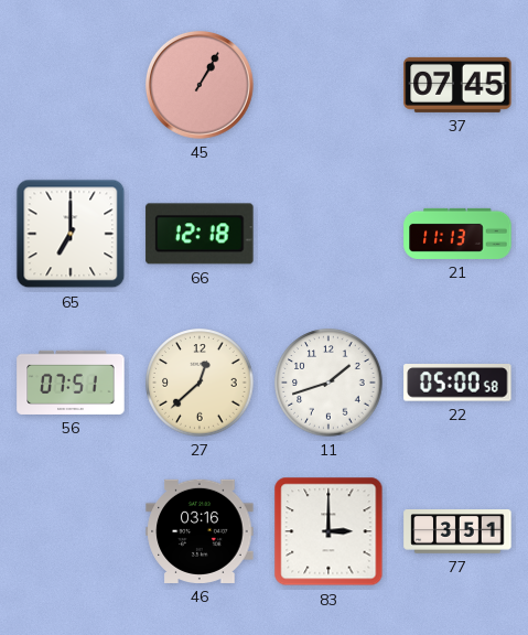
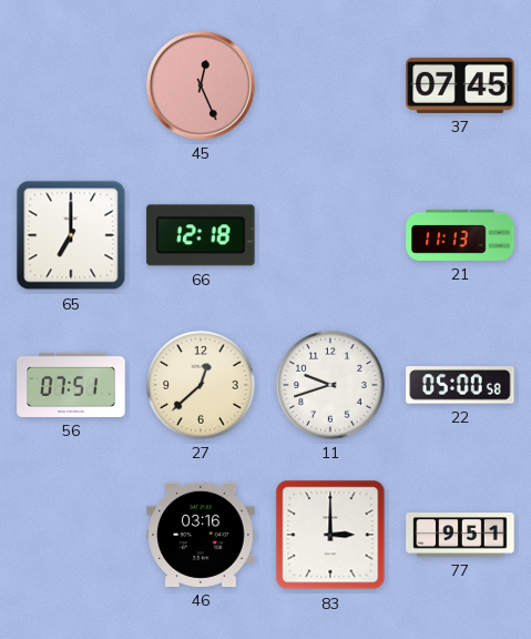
45: 1:05 -> 12:26
11: 1:42 -> 9:42
77: 3:51 -> 9:51
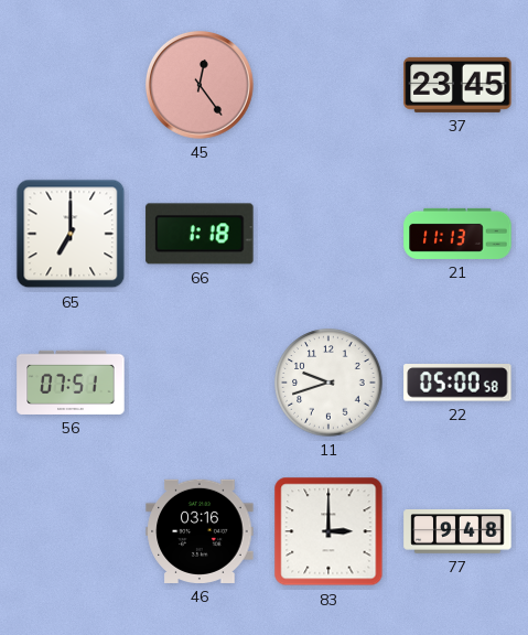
45: 12:26 -> 12:24
37: 07:45 -> 23:45
66: 12:18 -> 1:18
27: 12:38 -> none
77: 9:51 -> 9:48
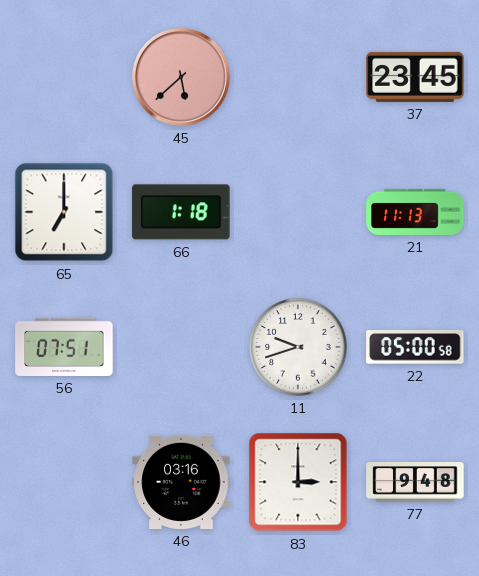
45: 12:24 -> 5:38
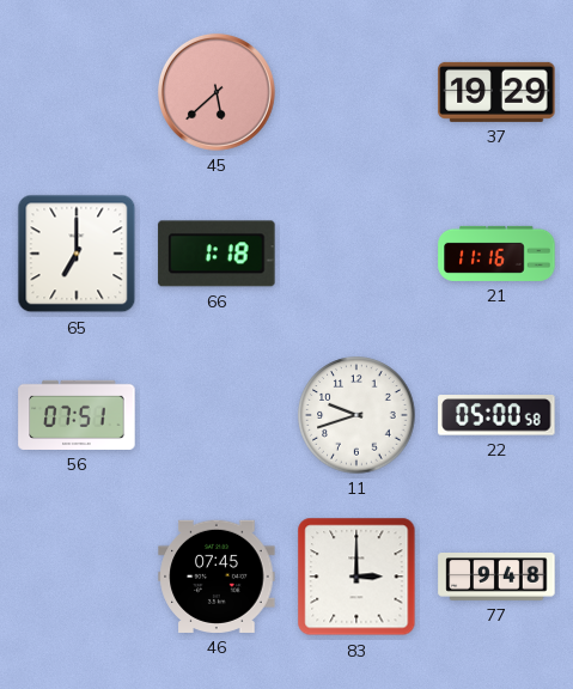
37: 23:45 -> 19:29
21: 11:13 -> 11:16
46: 03:16 -> 07:45
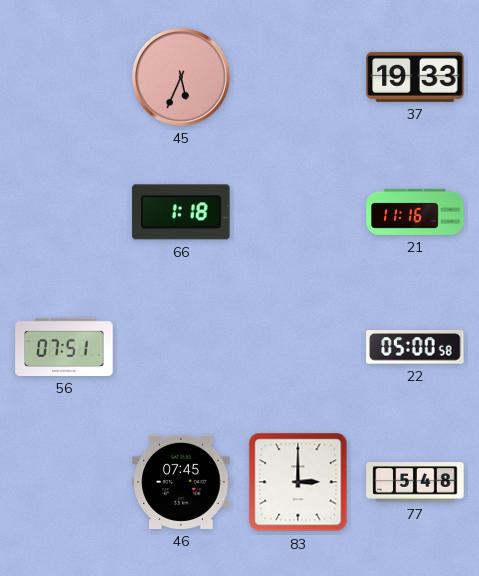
45: 5:38 -> 5:34
37: 19:29 -> 19:33
65: 7:00 -> none
11: 9:42 -> none
77: 9:48 -> 5:48
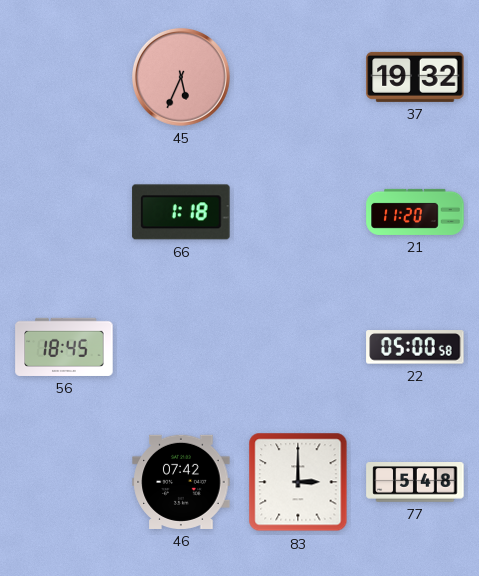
37: 19:33 -> 19:32
21: 11:16 -> 11:20
56: 07:51 -> 18:45
46: 07:45 -> 07:42
